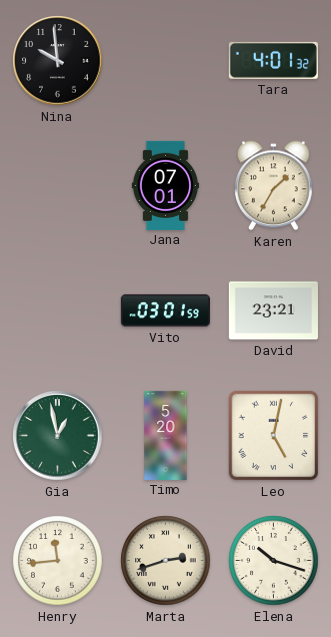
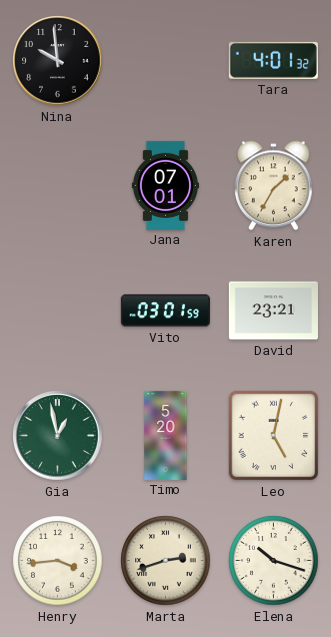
Henry: 11:44 -> 3:44
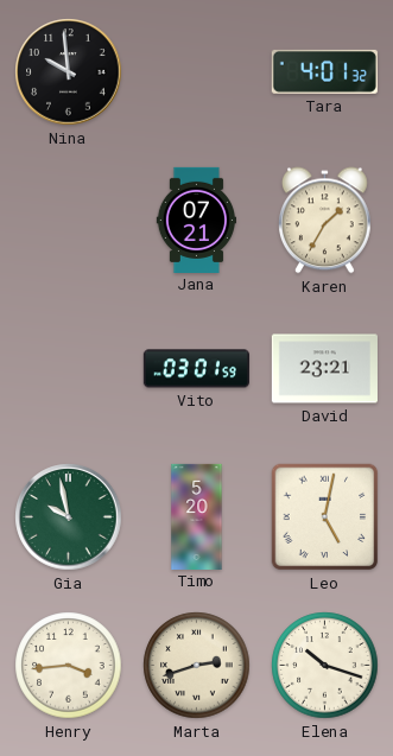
Jana: 07:01 -> 07:21
Gia: 12:58 -> 9:58
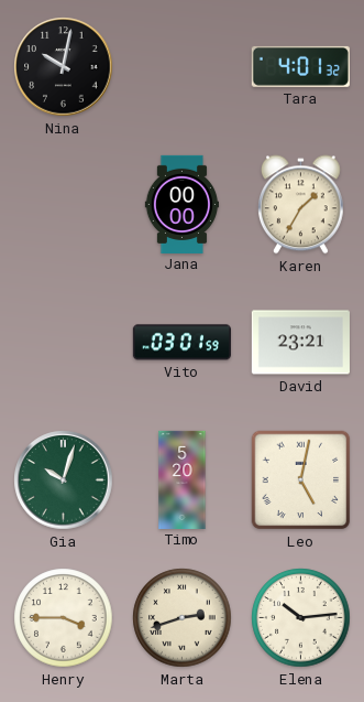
Nina: 9:59 -> 10:02
Jana: 07:21 -> 00:00
Gia: 9:58 -> 10:03
Henry: 3:44 -> 3:45
Elena: 10:18 -> 10:14
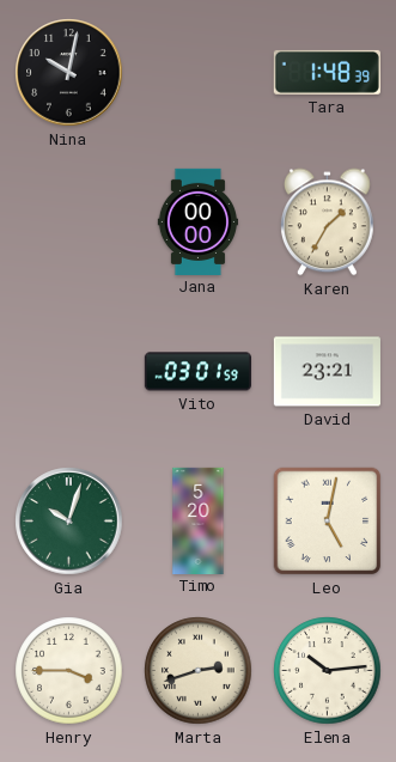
Tara: 4:01 -> 1:48
